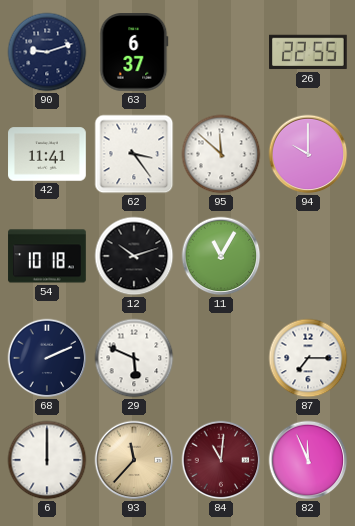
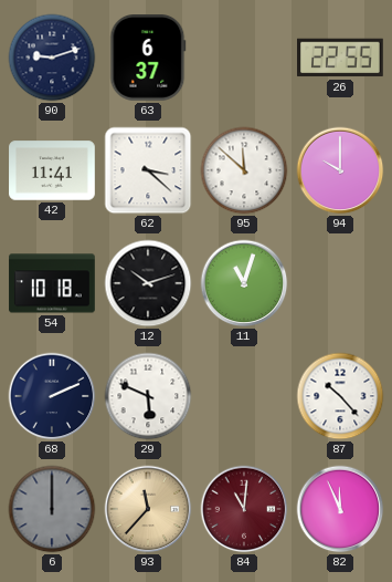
62: 3:24 -> 3:22
11: 11:05 -> 11:03
87: 7:15 -> 10:23
6 dial: white -> grey
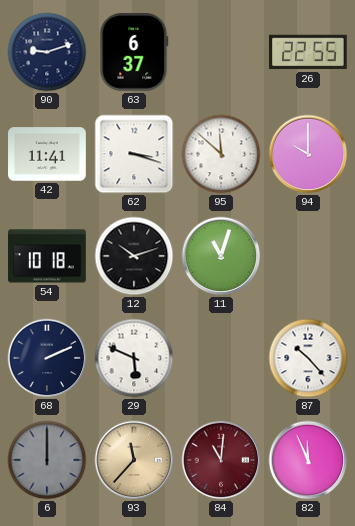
62: 3:22 -> 3:18
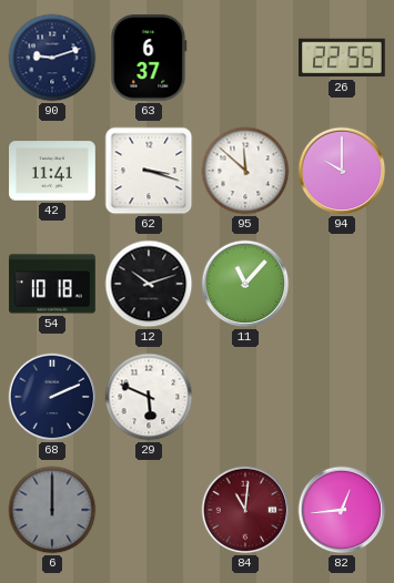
11: 11:03 -> 11:07
87: 10:23 -> none
93: 11:37 -> none
82: 11:56 -> 12:44
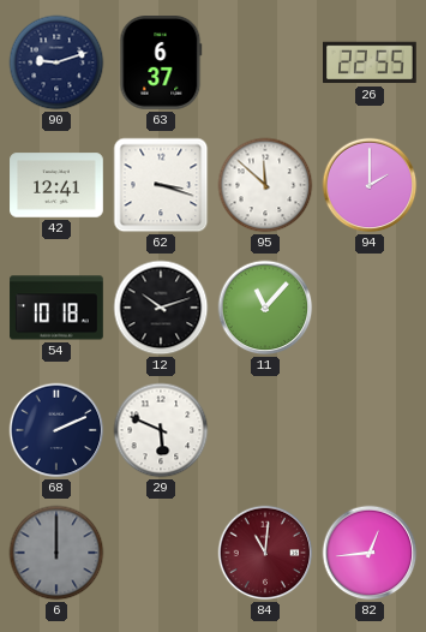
42: 11:41 -> 12:41
94: 10:00 -> 2:00
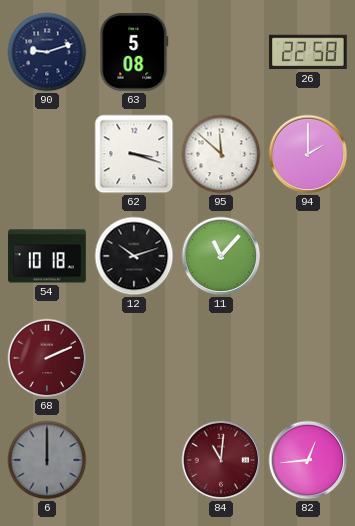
63: 6:37 -> 5:08
26: 22:55 -> 22:58
42: 12:41 -> none
68 dial: navy -> burgundy
29: 5:49 -> none
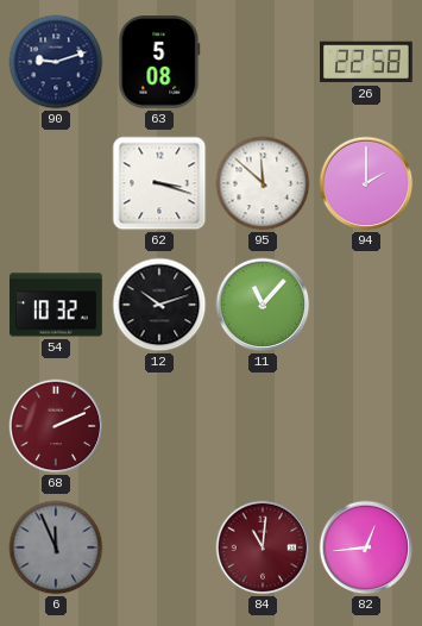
54: 10:18 -> 10:32
6: 12:00 -> 11:56
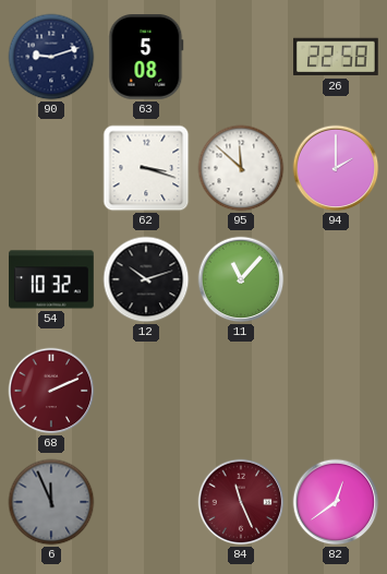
84: 11:01 -> 11:26
82: 12:44 -> 12:39
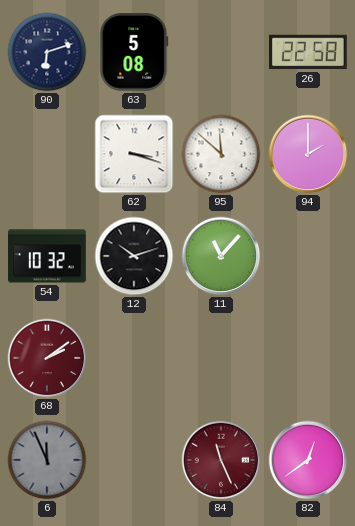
90: 9:12 -> 6:12
68: 2:11 -> 2:09
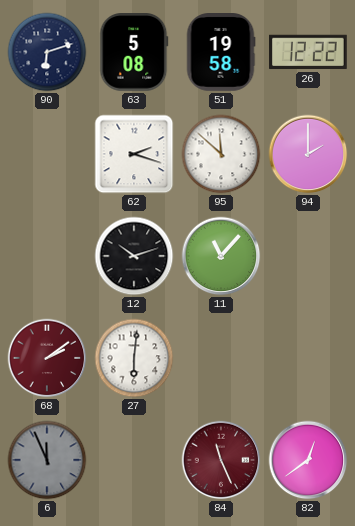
51: none -> 19:58
26: 22:58 -> 12:22
62: 3:18 -> 2:18
54: 10:32 -> none
27: none -> 6:01
